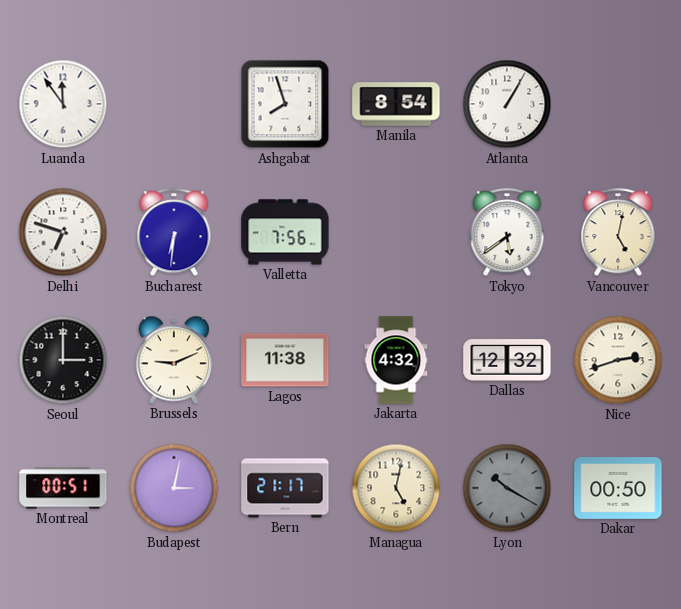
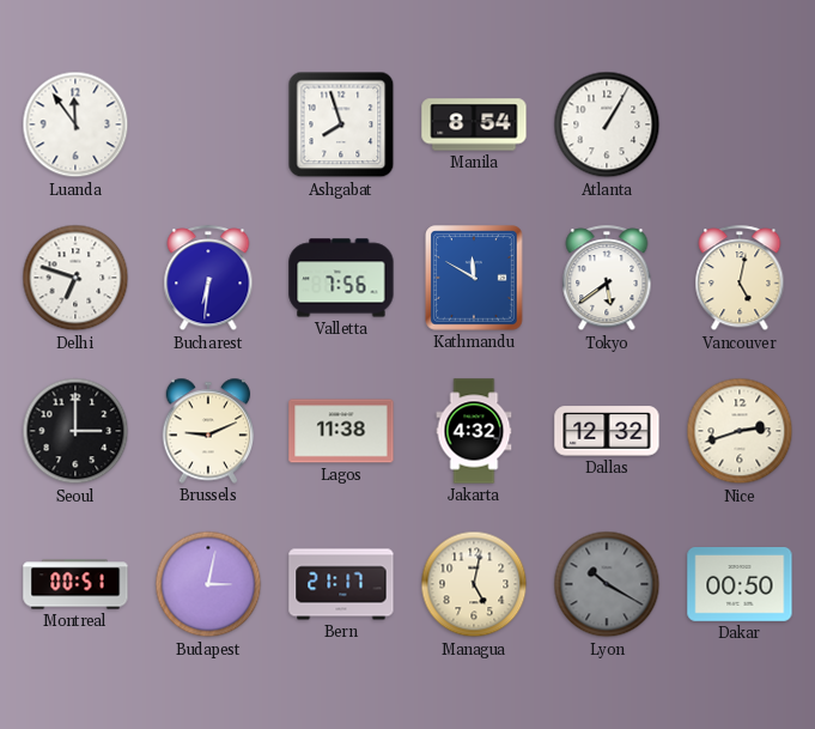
Kathmandu: none -> 11:50
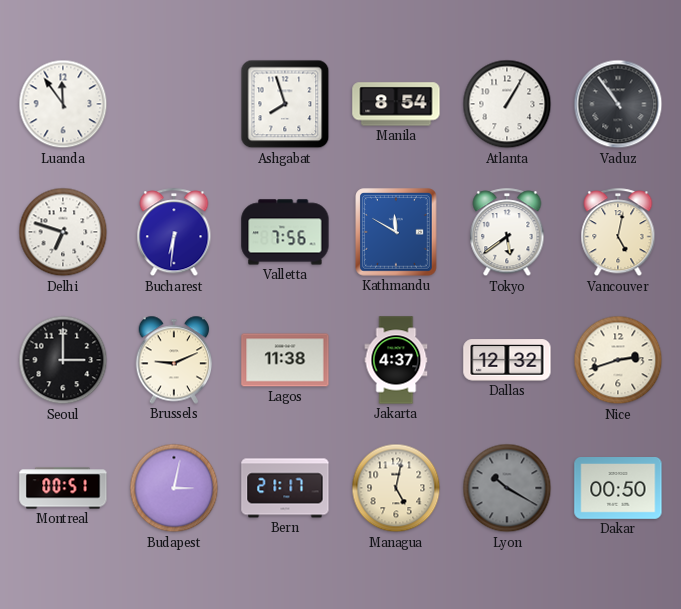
Vaduz: none -> 10:54
Jakarta: 4:32 -> 4:37
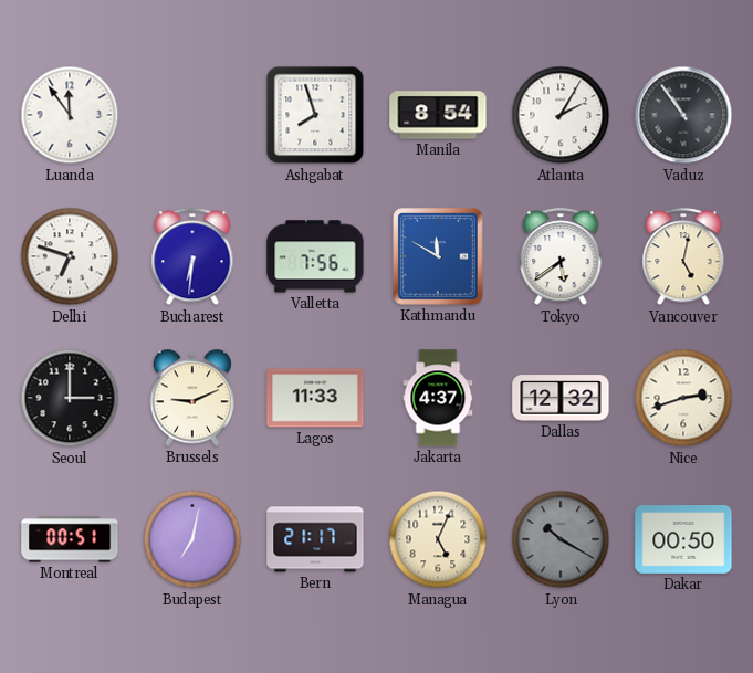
Atlanta: 1:05 -> 2:05
Lagos: 11:38 -> 11:33
Budapest: 3:02 -> 7:02
Managua: 5:02 -> 5:04
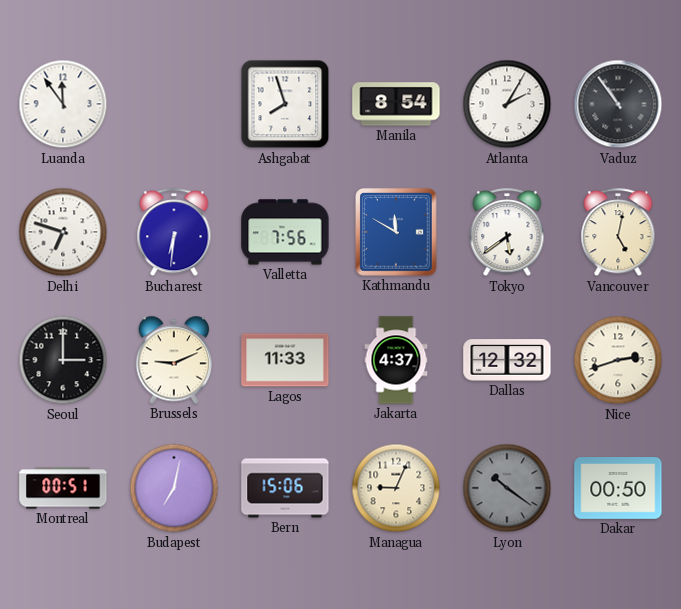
Bern: 21:17 -> 15:06
Managua: 5:04 -> 9:04
Lyon: 10:20 -> 10:21
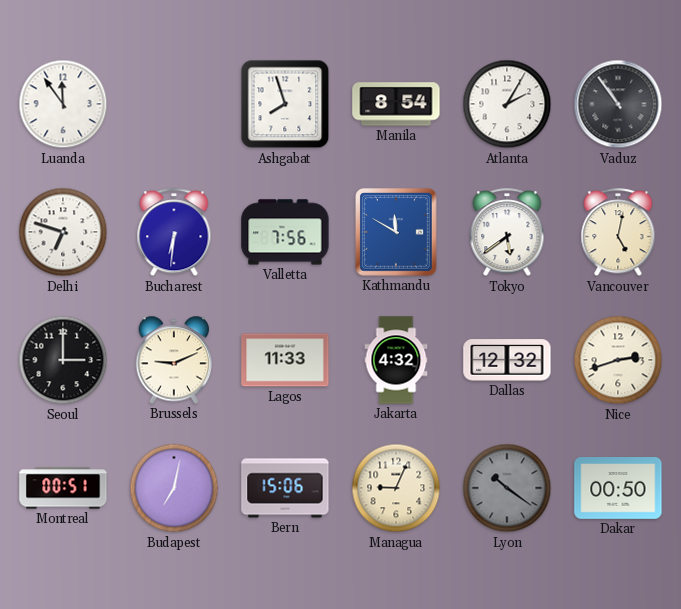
Jakarta: 4:37 -> 4:32
